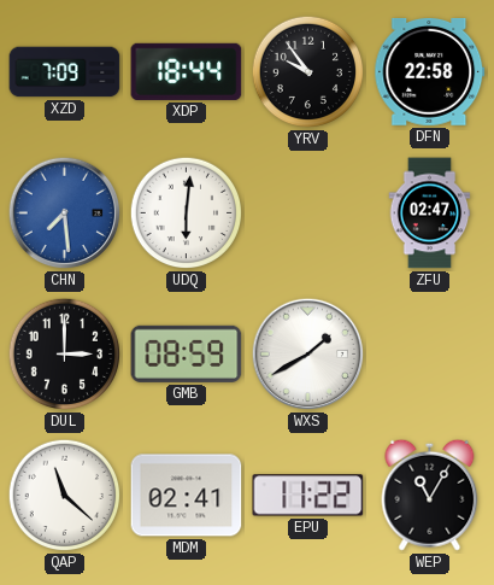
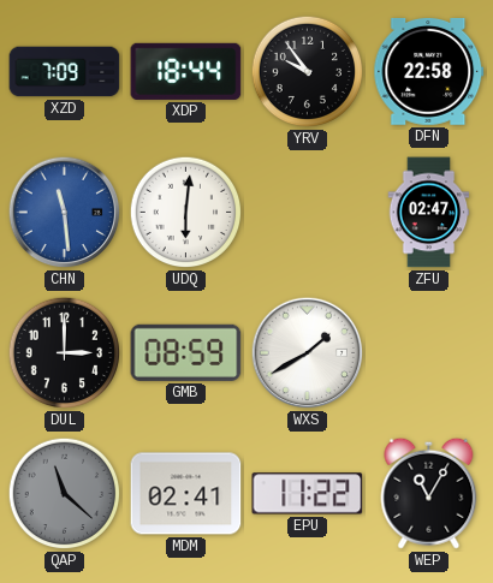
CHN: 7:29 -> 11:29
QAP dial: white -> grey
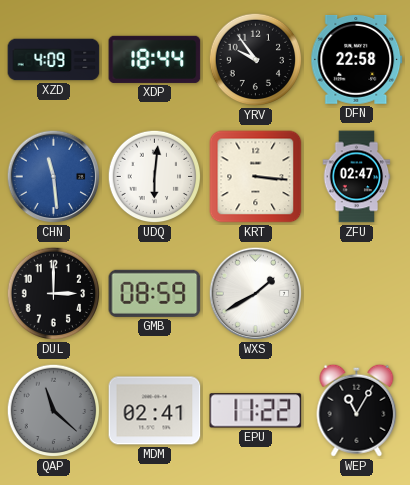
XZD: 7:09 -> 4:09
KRT: none -> 3:16
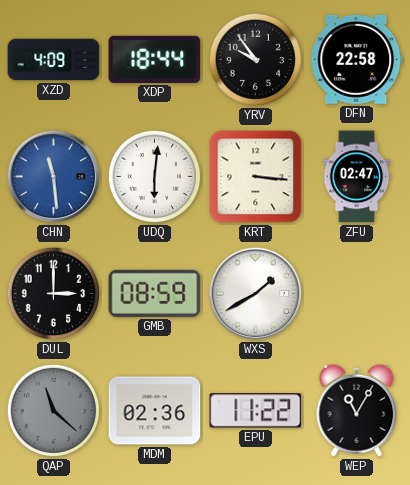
MDM: 02:41 -> 02:36
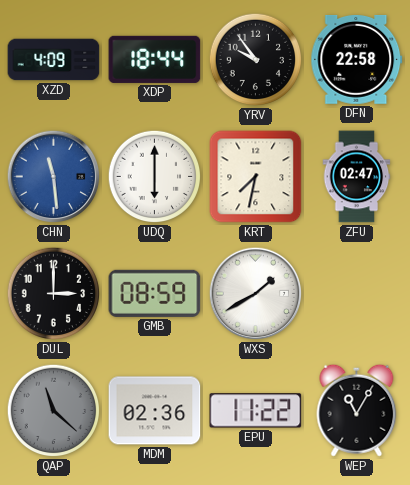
UDQ: 6:01 -> 6:00
KRT: 3:16 -> 7:32
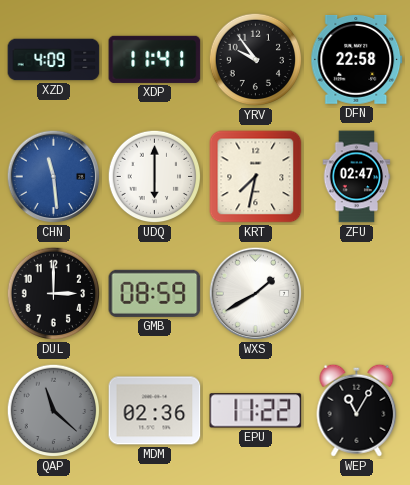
XDP: 18:44 -> 11:41
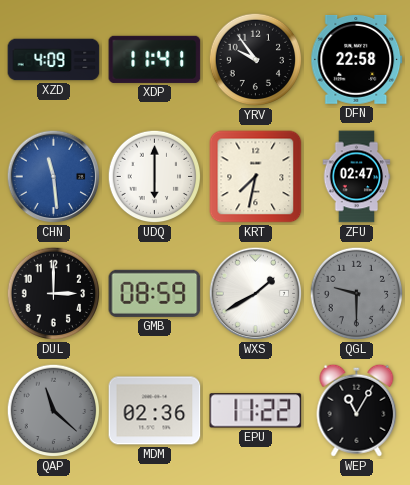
QGL: none -> 9:30
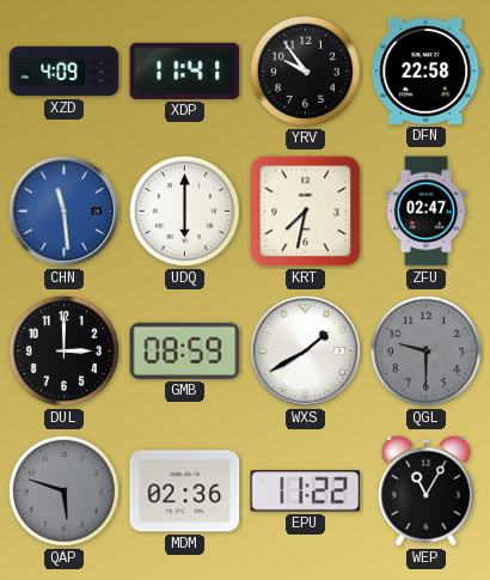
QAP: 11:22 -> 5:48
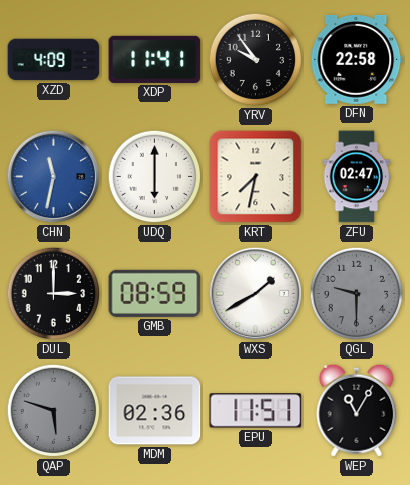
CHN: 11:29 -> 11:32
EPU: 11:22 -> 11:51
